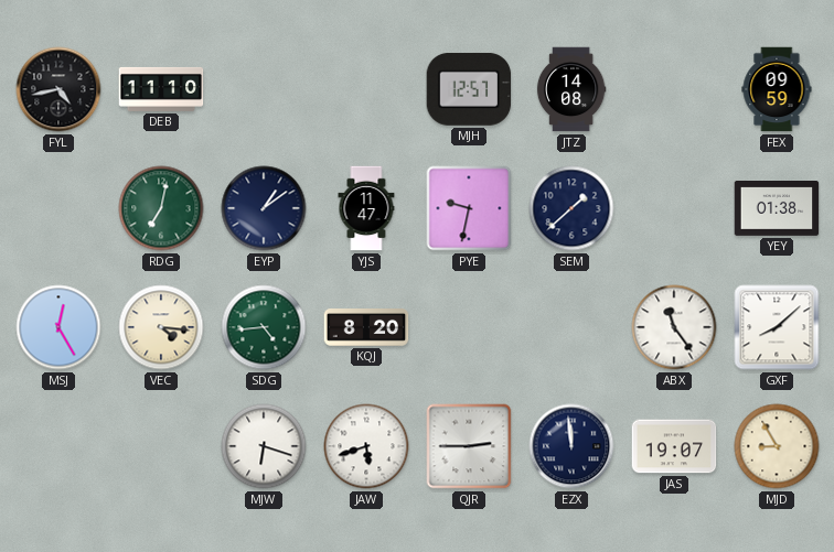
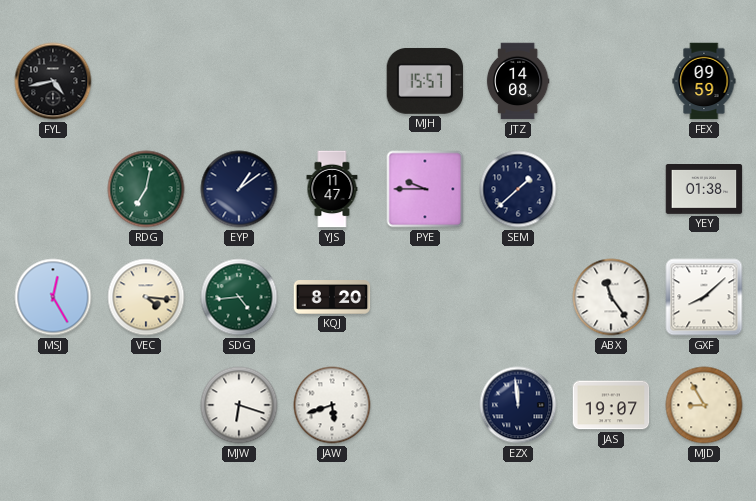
DEB: 11:10 -> none
MJH: 12:57 -> 15:57
PYE: 9:32 -> 9:45
QJR: 2:45 -> none
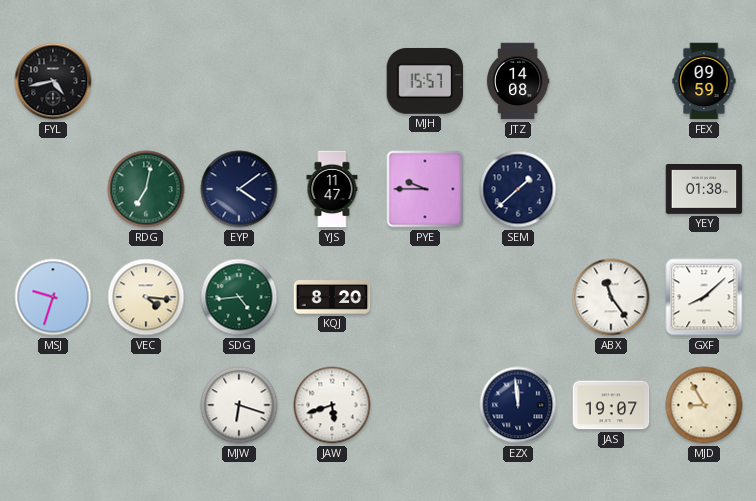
EYP: 1:09 -> 4:09
MSJ: 12:25 -> 9:33
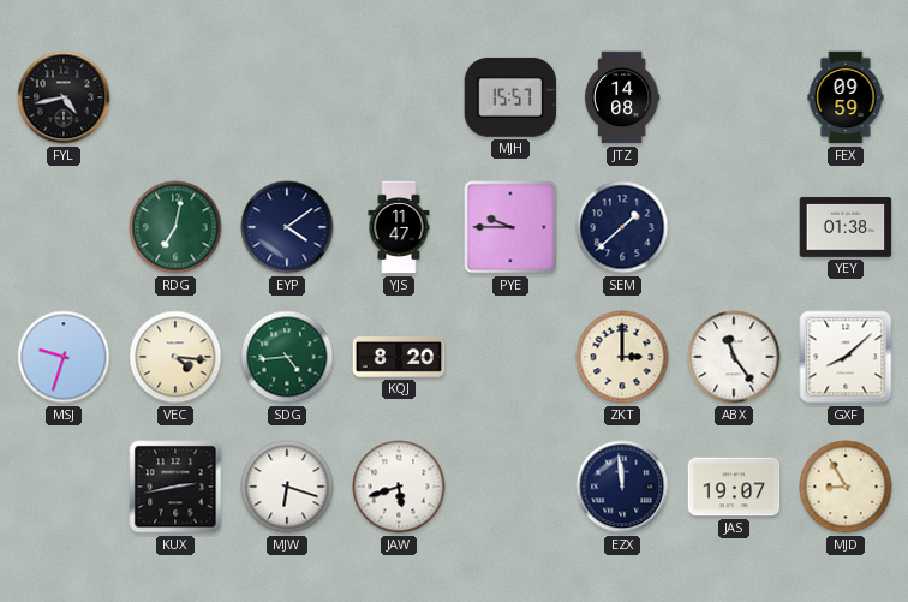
ZKT: none -> 3:00
KUX: none -> 2:43
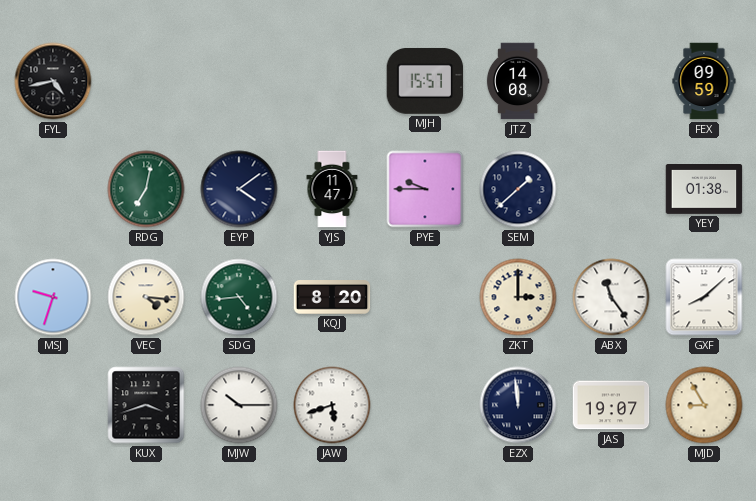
KUX: 2:43 -> 3:42
MJW: 6:18 -> 10:15
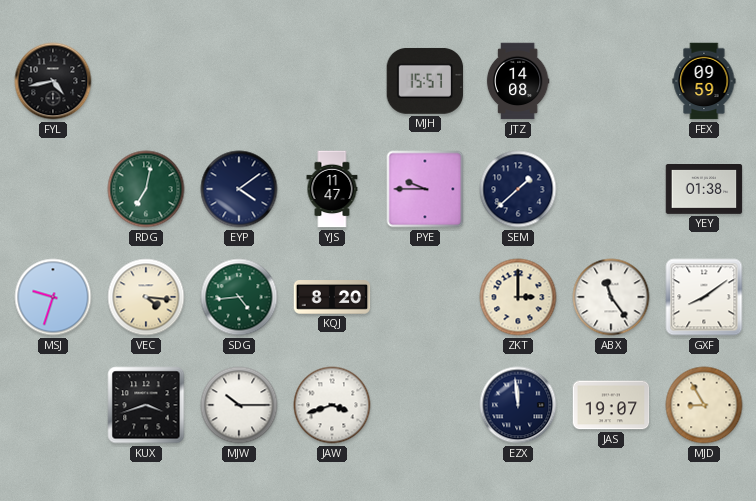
GXF: 8:08 -> 8:09
JAW: 5:42 -> 3:42
